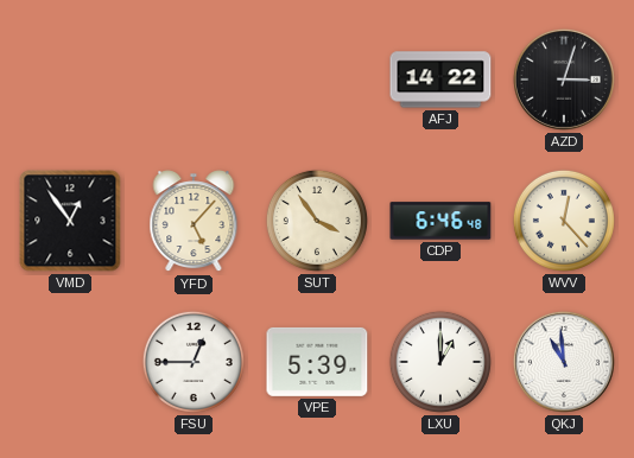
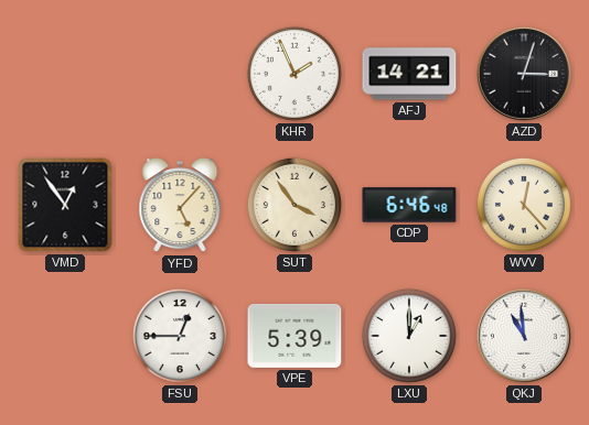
KHR: none -> 1:56
AFJ: 14:22 -> 14:21
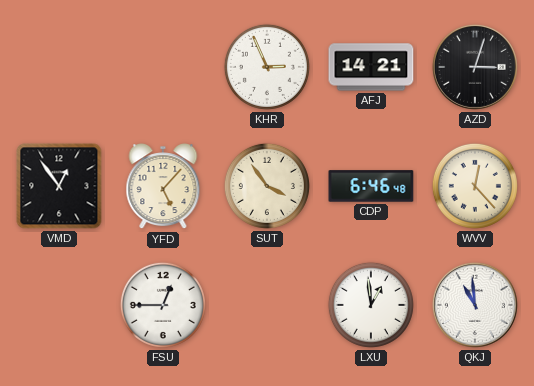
KHR: 1:56 -> 2:56
VPE: 5:39 -> none
LXU: 1:00 -> 12:59
